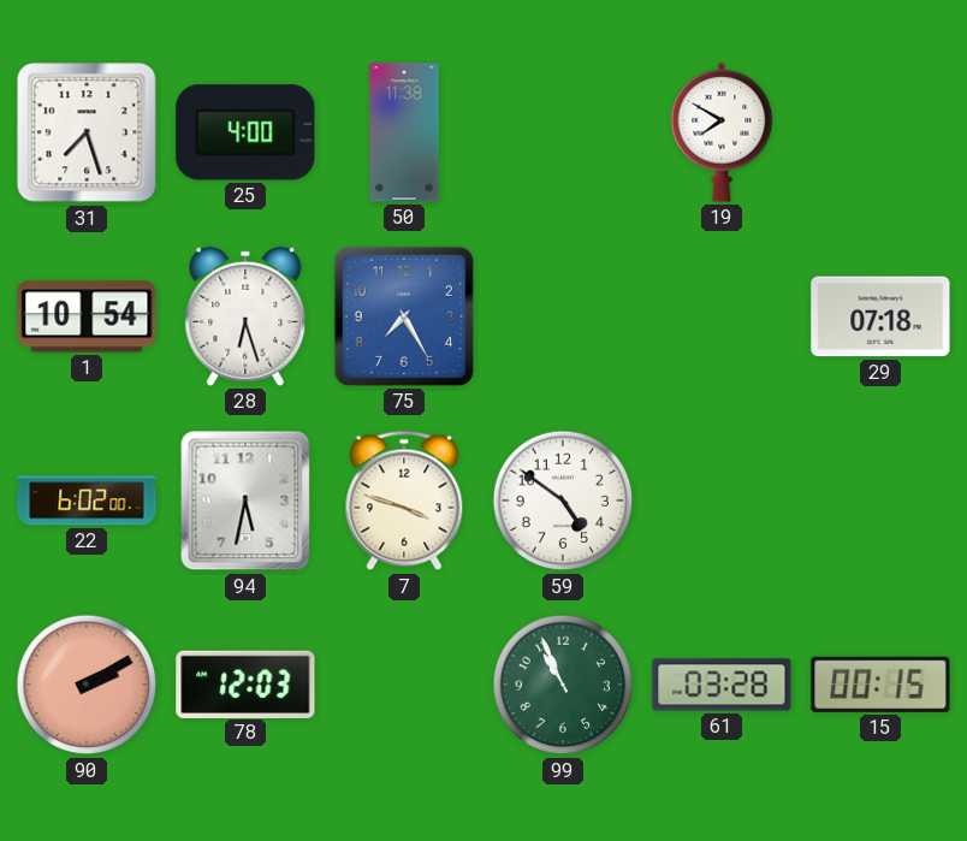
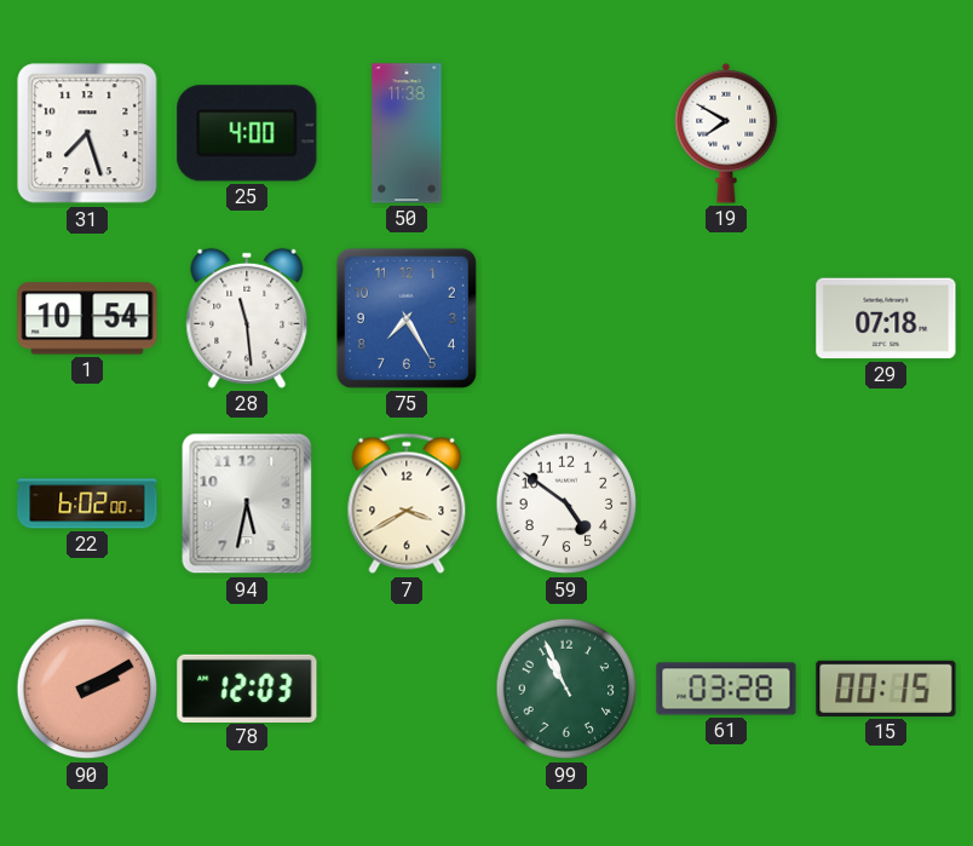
28: 6:27 -> 11:29
7: 3:48 -> 3:40
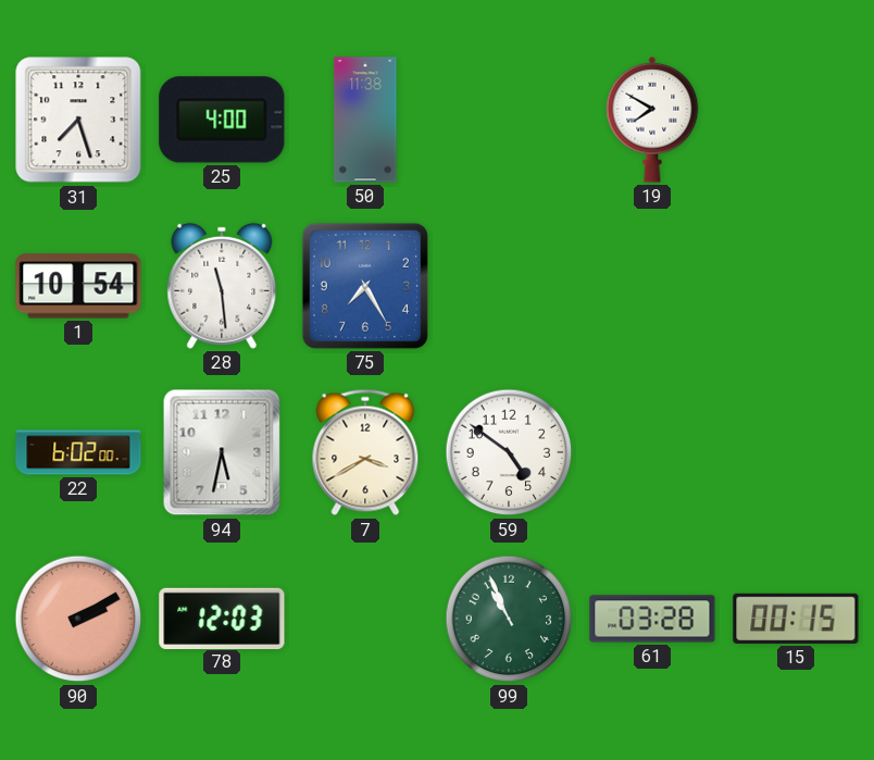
29: 07:18 -> none
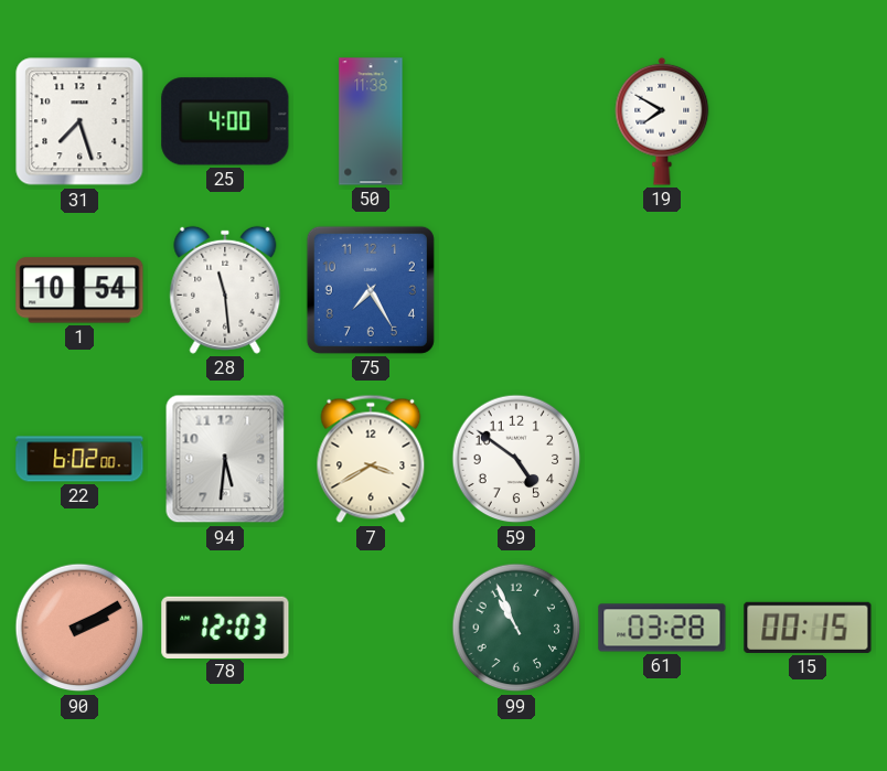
94: 5:32 -> 5:31
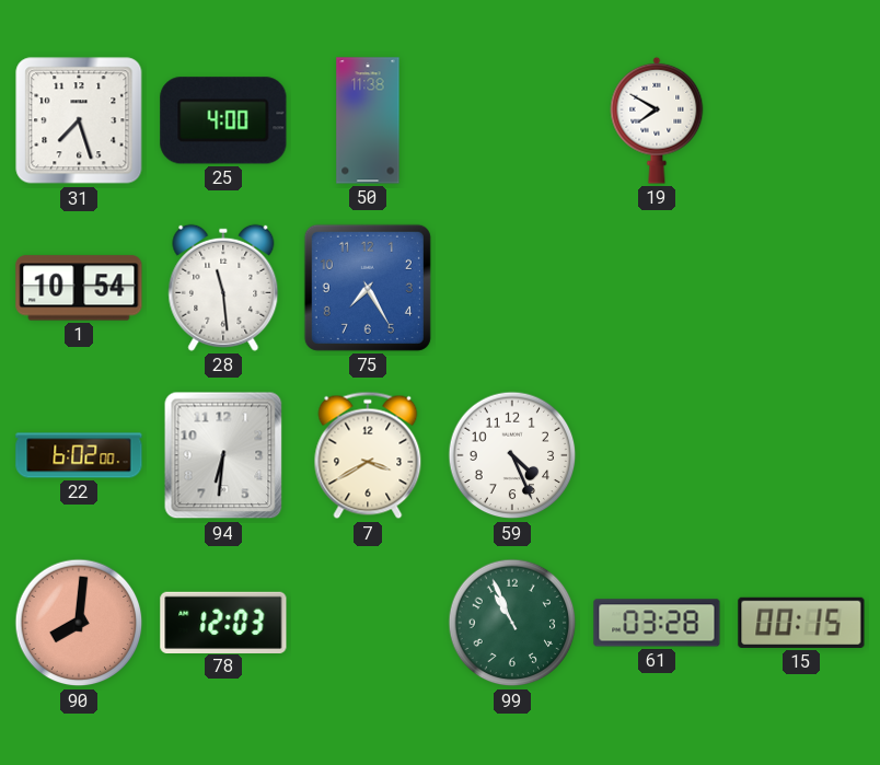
94: 5:31 -> 6:31
59: 4:51 -> 4:26
90: 2:10 -> 8:01
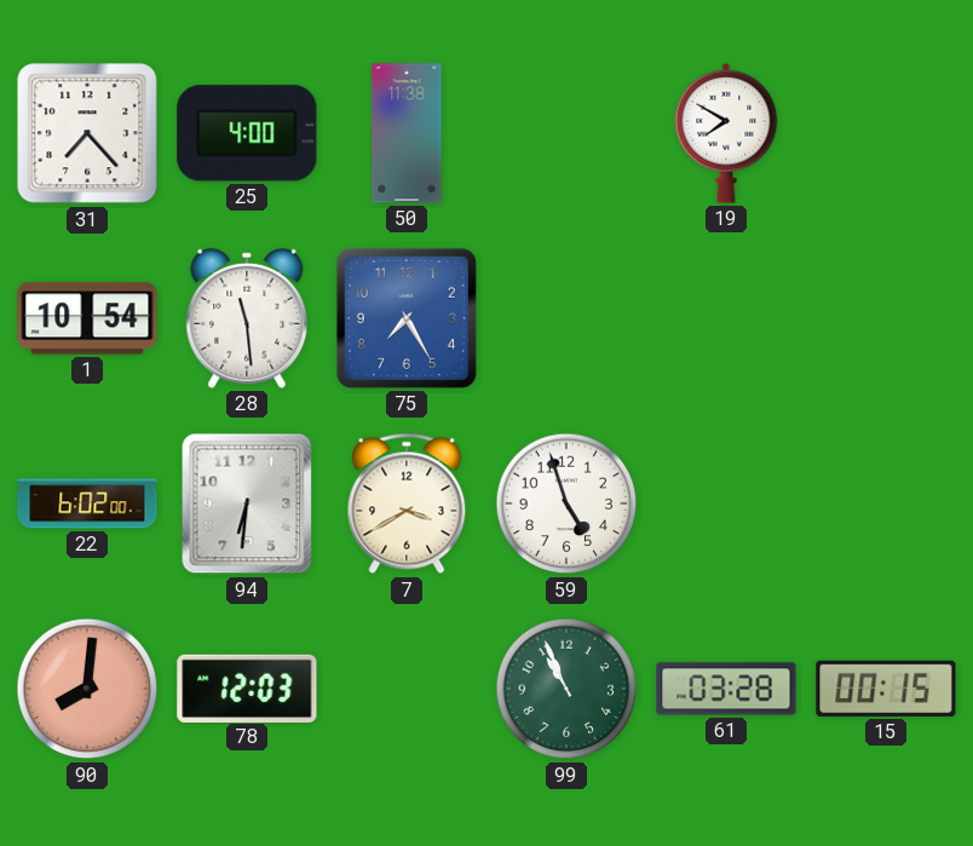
31: 7:27 -> 7:23
59: 4:26 -> 4:57
